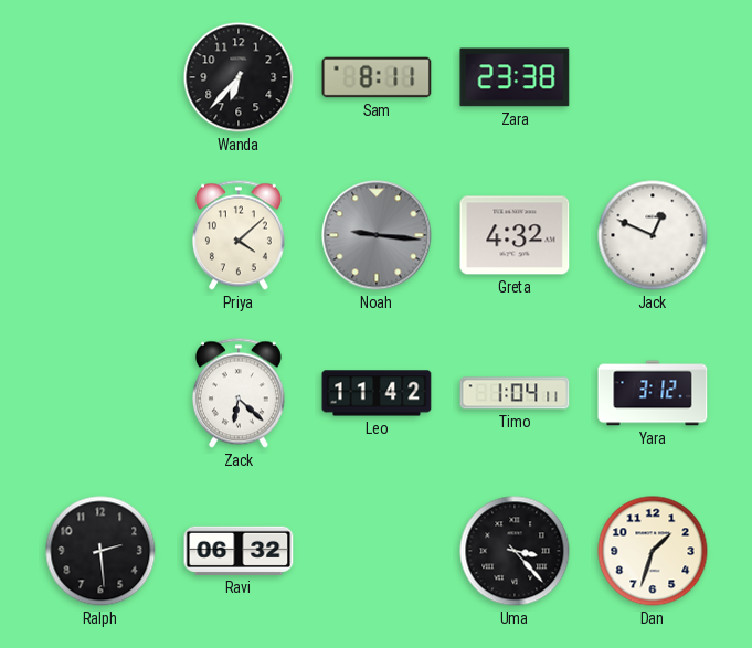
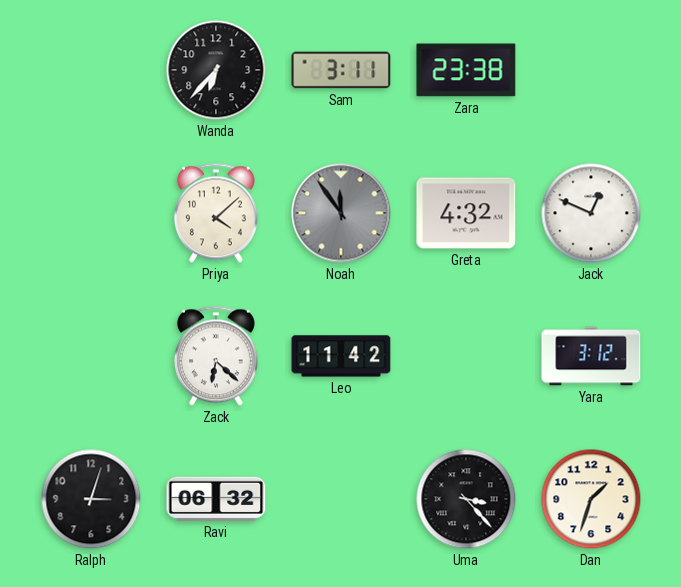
Sam: 8:11 -> 3:11
Noah: 9:16 -> 11:54
Timo: 1:04 -> none
Ralph: 2:29 -> 3:03
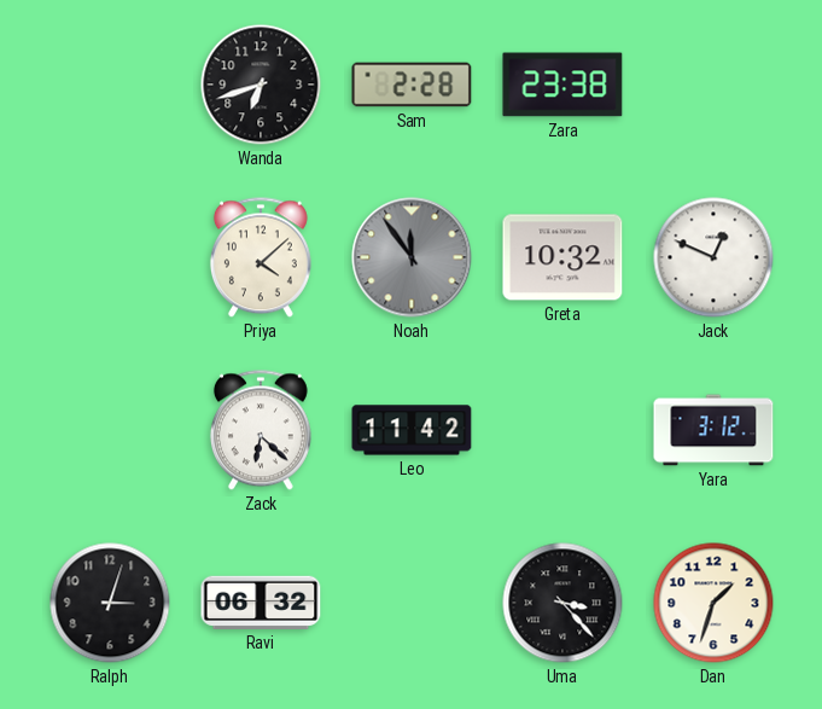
Wanda: 6:37 -> 6:42
Sam: 3:11 -> 2:28
Greta: 4:32 -> 10:32
